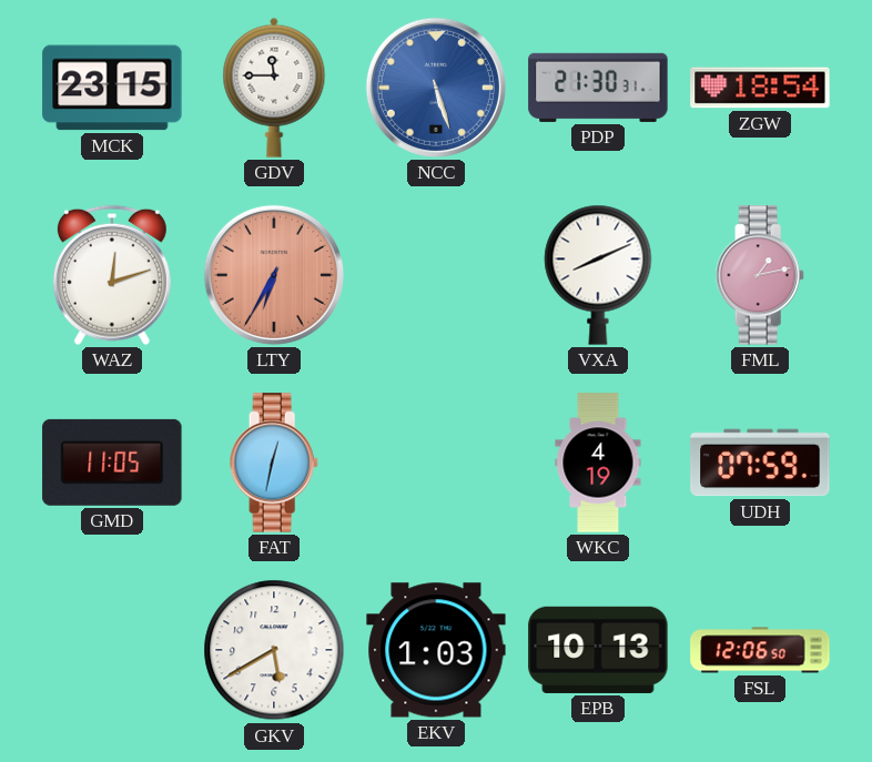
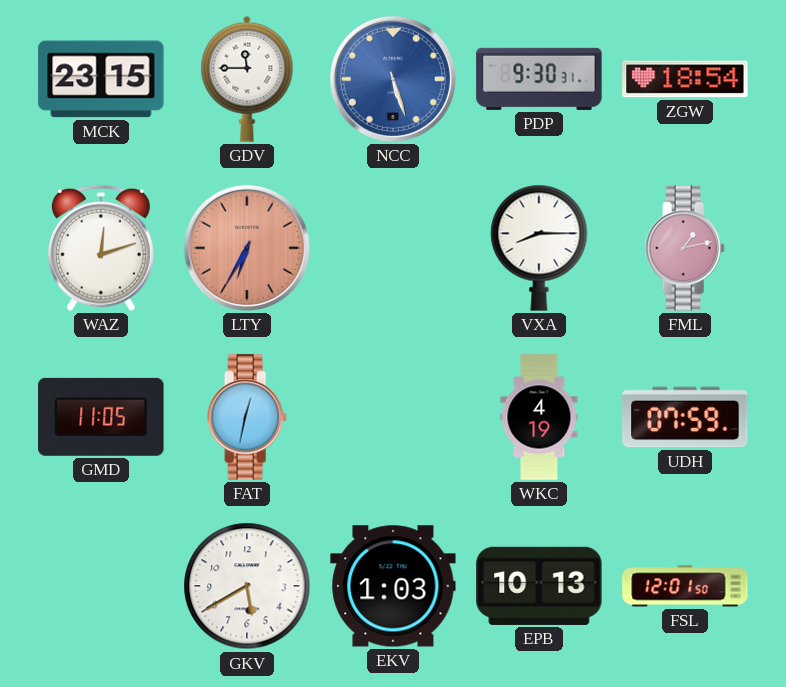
PDP: 21:30 -> 9:30
VXA: 8:11 -> 8:15
FSL: 12:06 -> 12:01
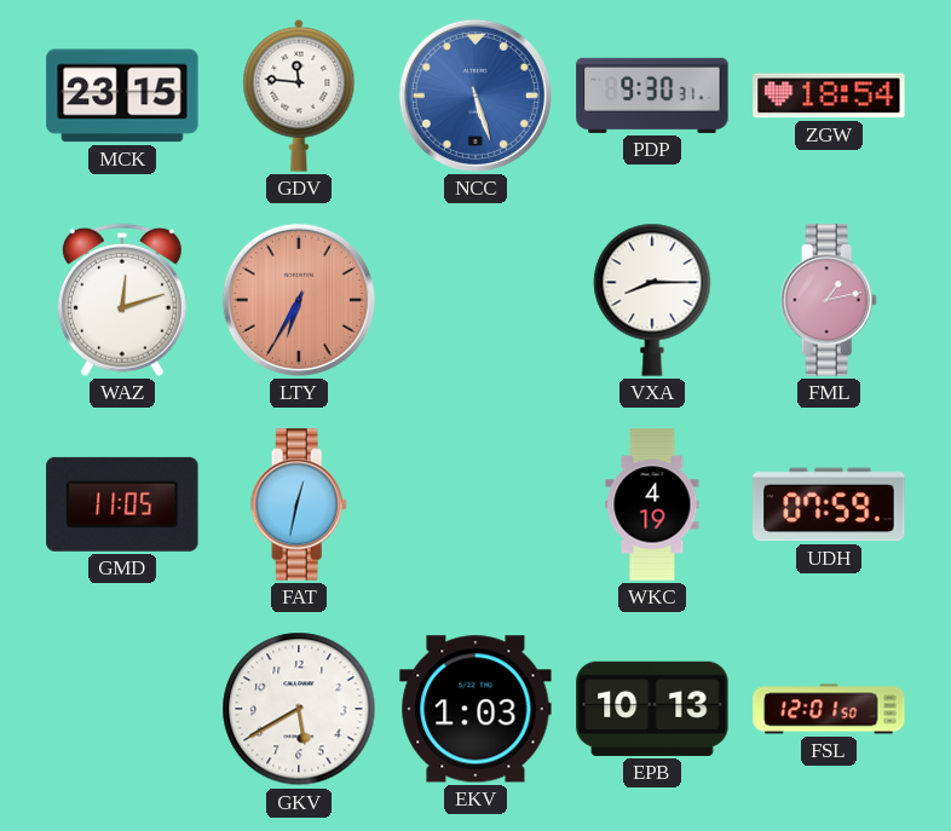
GDV: 11:45 -> 11:46
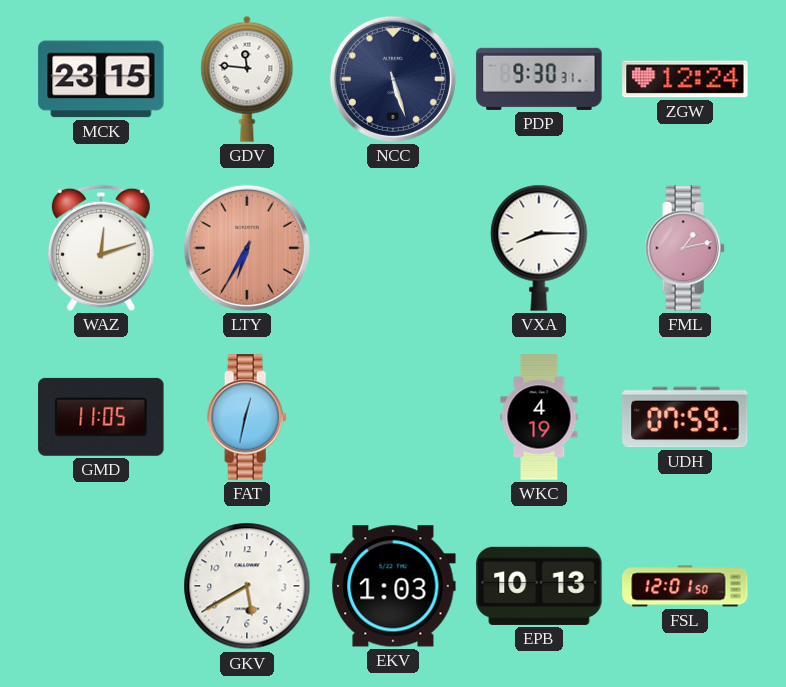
NCC dial: blue -> navy
ZGW: 18:54 -> 12:24
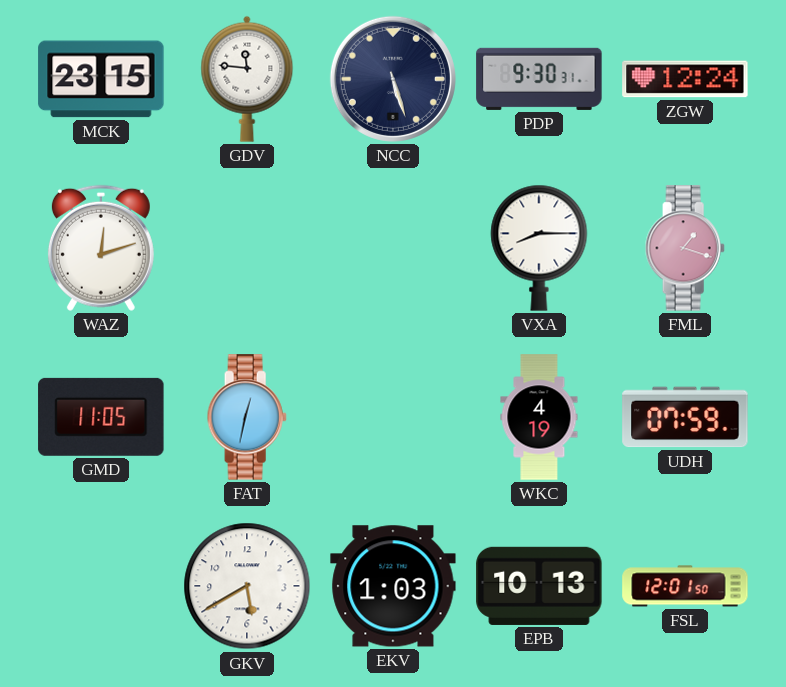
LTY: 6:35 -> none
FML: 1:13 -> 1:18
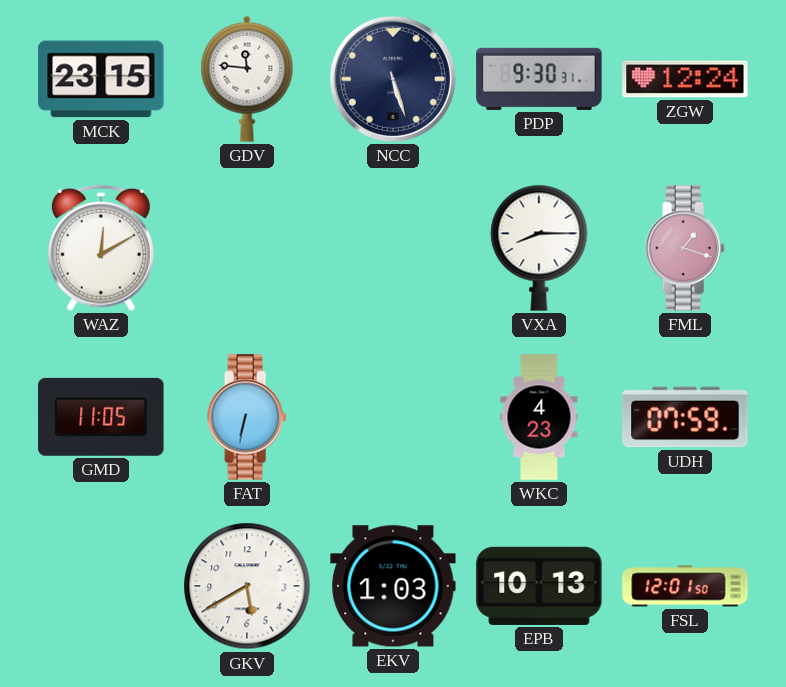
WAZ: 12:12 -> 12:10
FAT: 12:32 -> 6:32
WKC: 4:19 -> 4:23
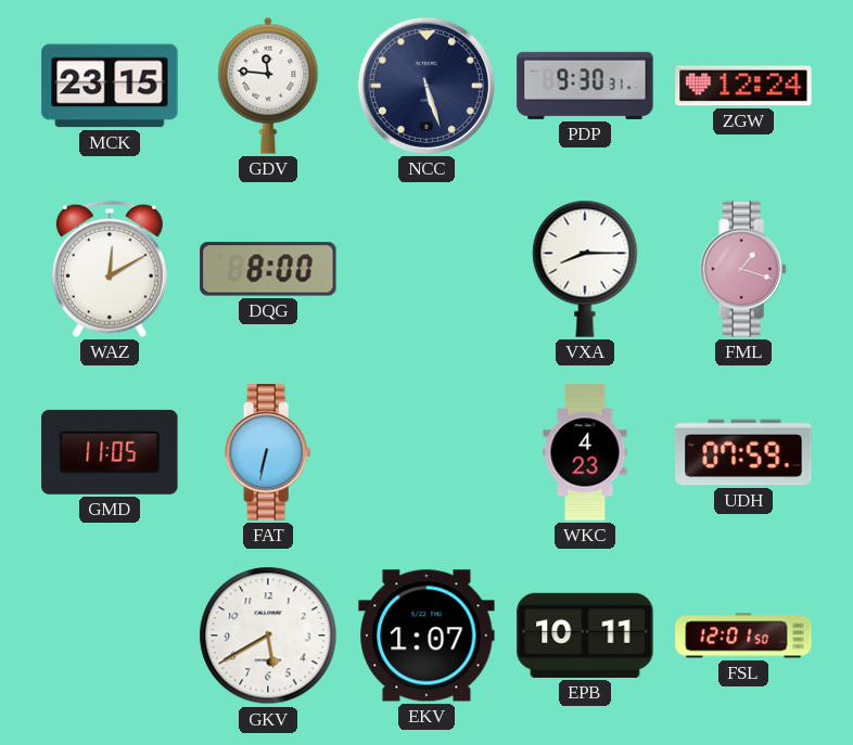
DQG: none -> 8:00
EKV: 1:03 -> 1:07
EPB: 10:13 -> 10:11
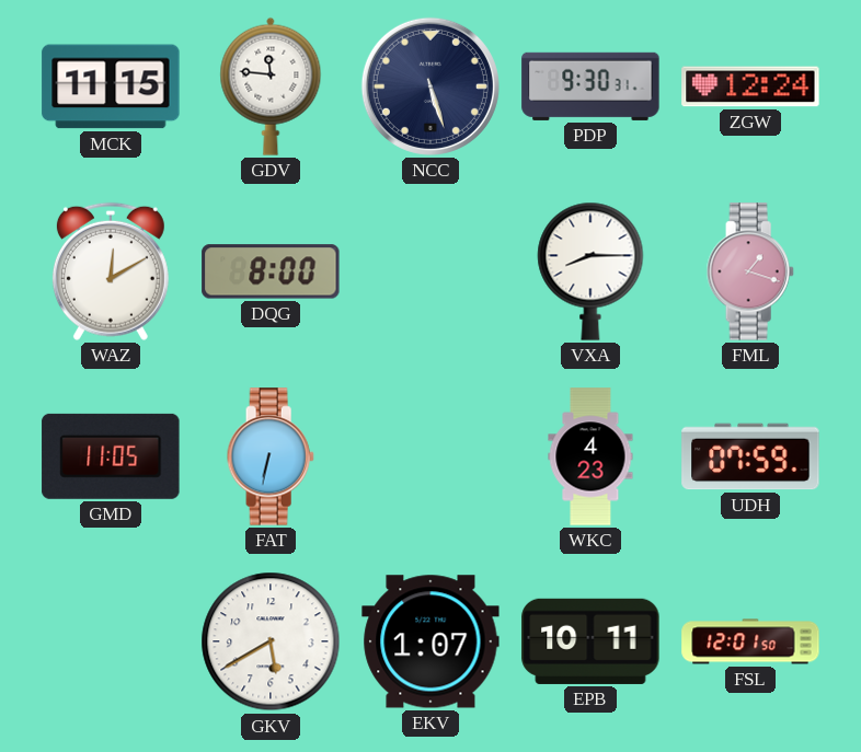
MCK: 23:15 -> 11:15
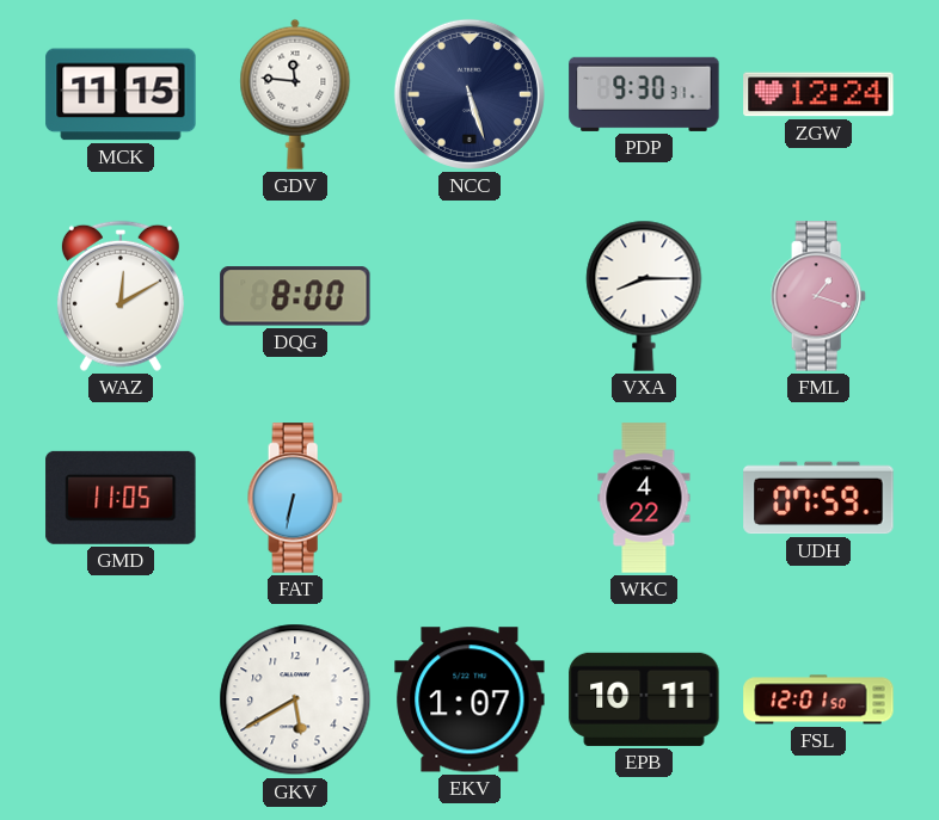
WKC: 4:23 -> 4:22
